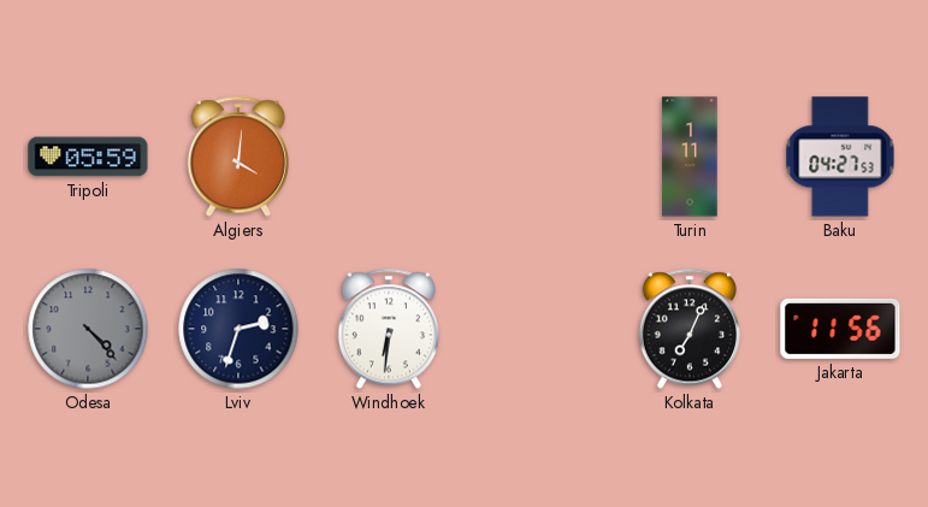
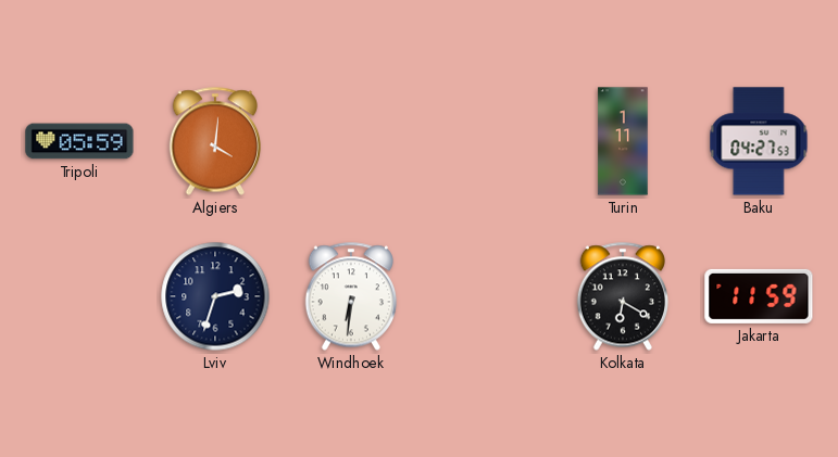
Odesa: 4:23 -> none
Kolkata: 7:04 -> 6:20
Jakarta: 11:56 -> 11:59
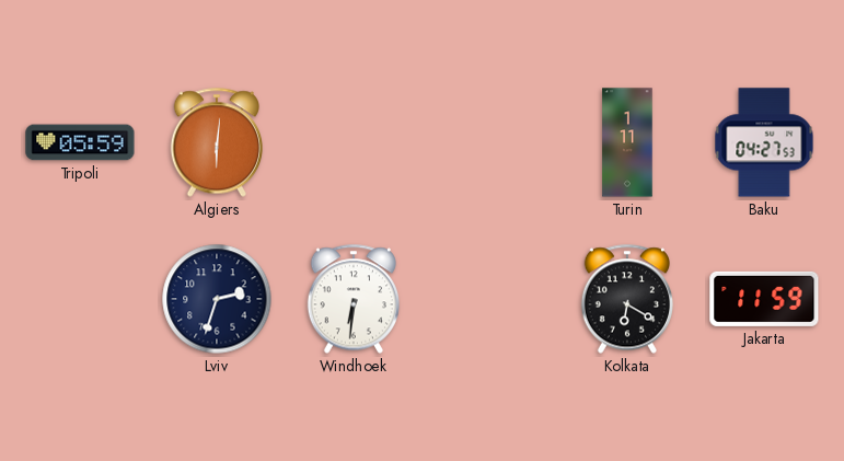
Algiers: 4:01 -> 6:01
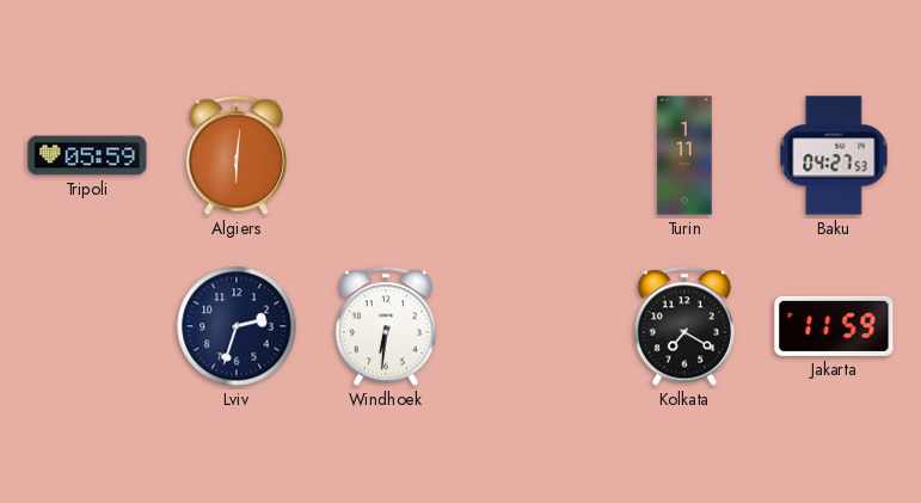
Kolkata: 6:20 -> 7:20
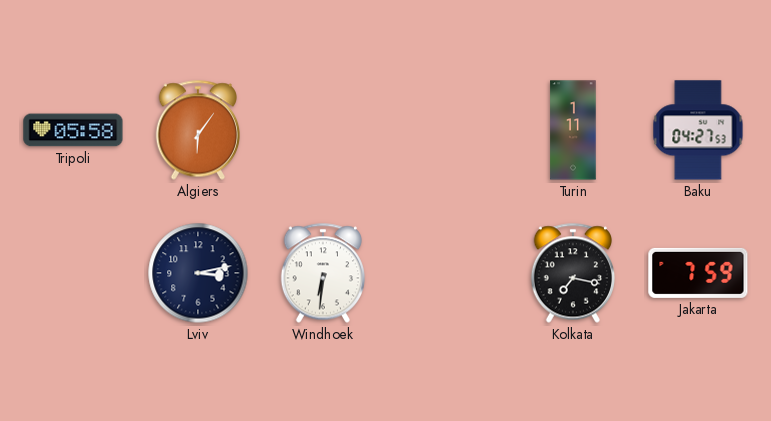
Tripoli: 05:59 -> 05:58
Algiers: 6:01 -> 6:06
Lviv: 2:33 -> 3:13
Kolkata: 7:20 -> 7:17
Jakarta: 11:59 -> 7:59
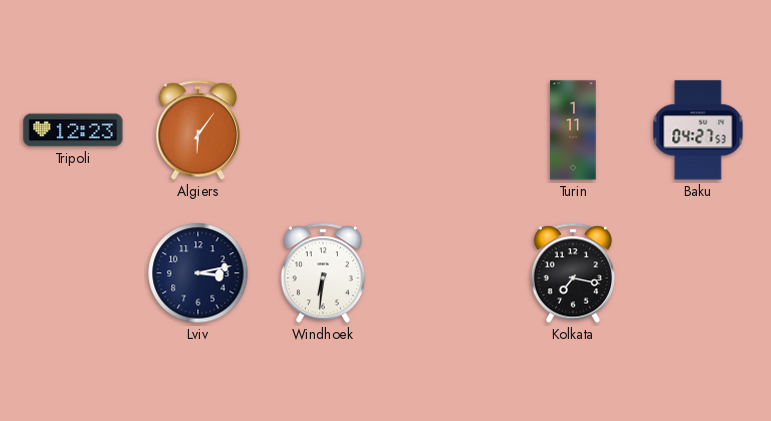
Tripoli: 05:58 -> 12:23
Jakarta: 7:59 -> none
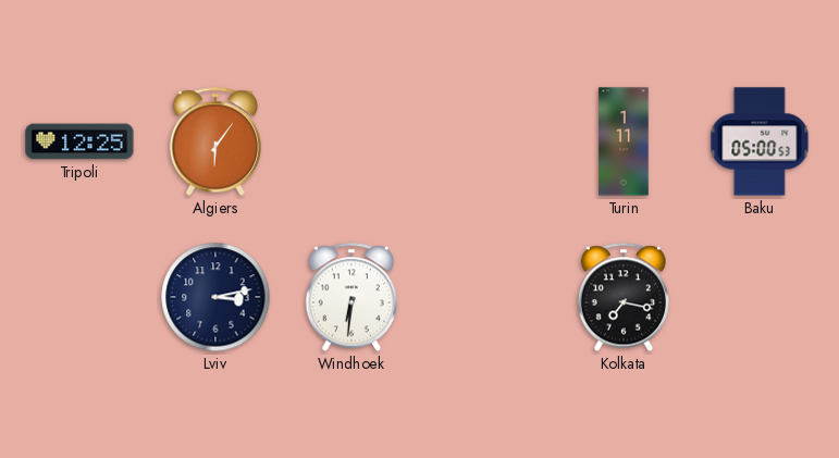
Tripoli: 12:23 -> 12:25
Baku: 04:27 -> 05:00
